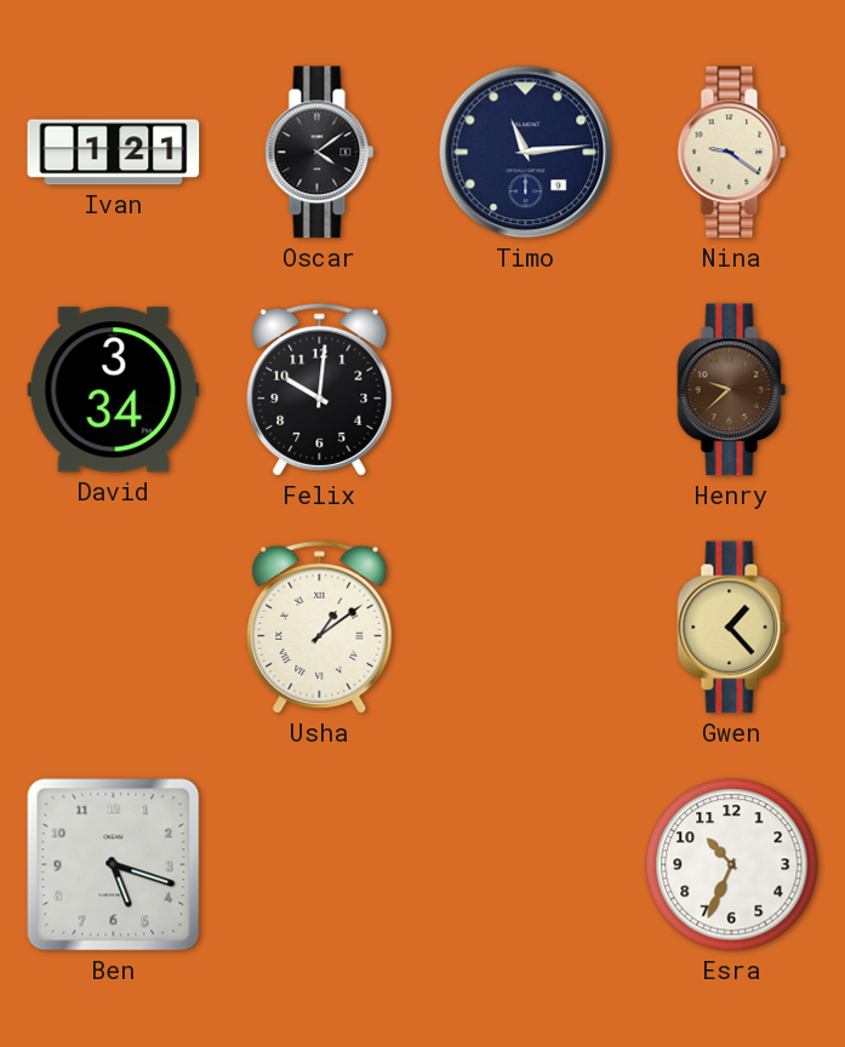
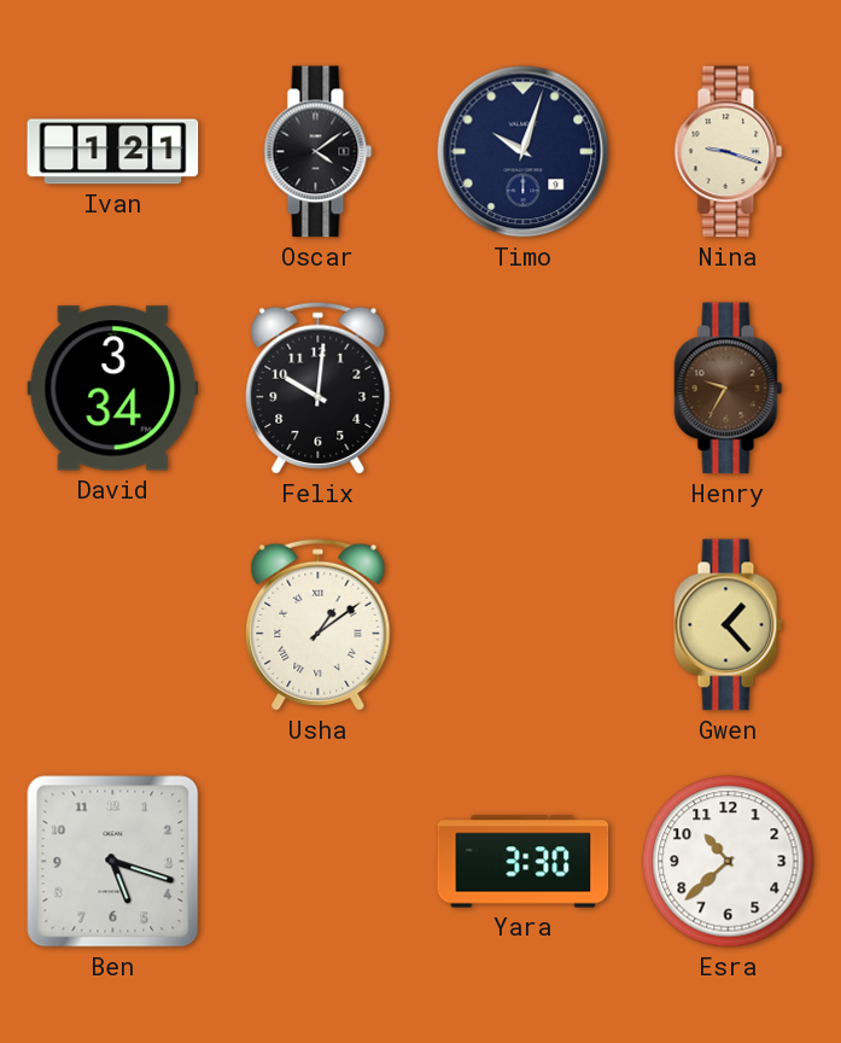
Timo: 11:14 -> 10:03
Nina: 9:21 -> 9:18
Henry: 9:38 -> 9:35
Yara: none -> 3:30
Esra: 10:34 -> 10:38
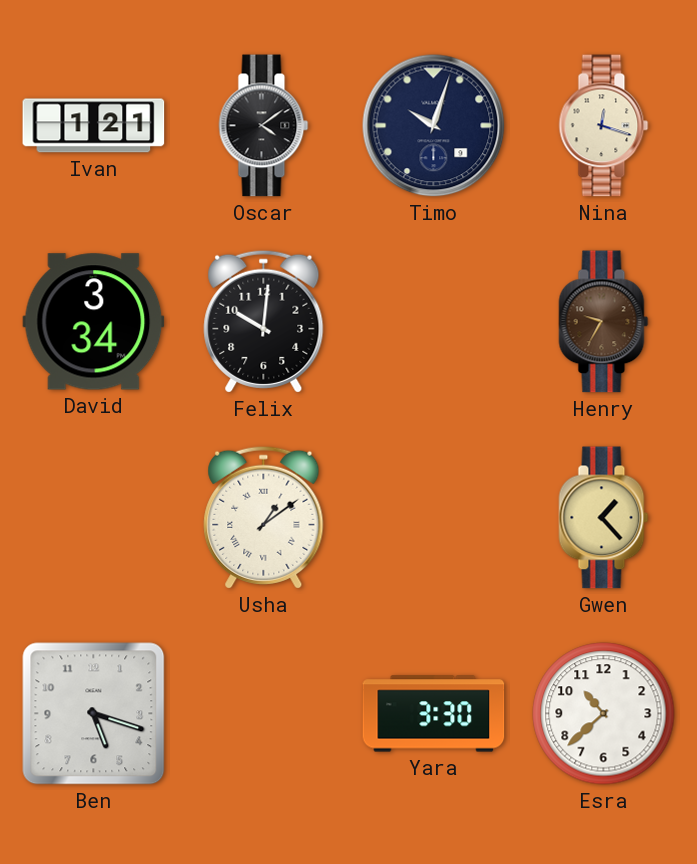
Nina: 9:18 -> 12:18
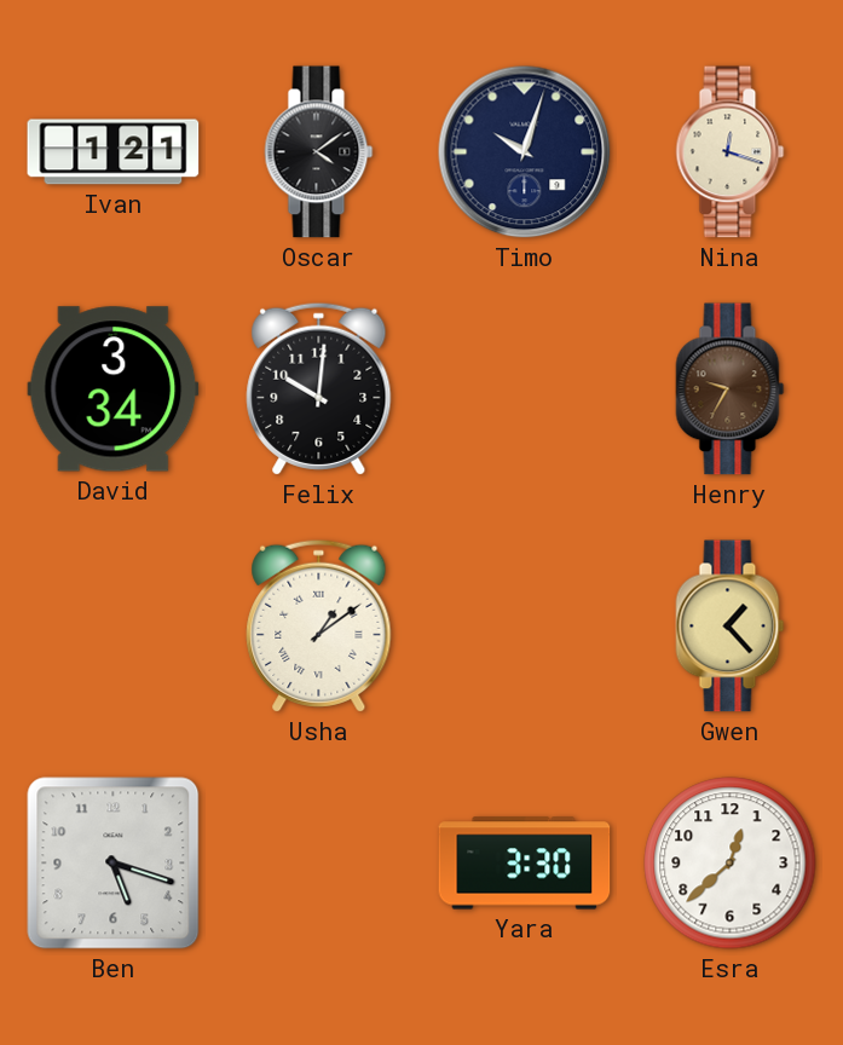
Esra: 10:38 -> 12:38
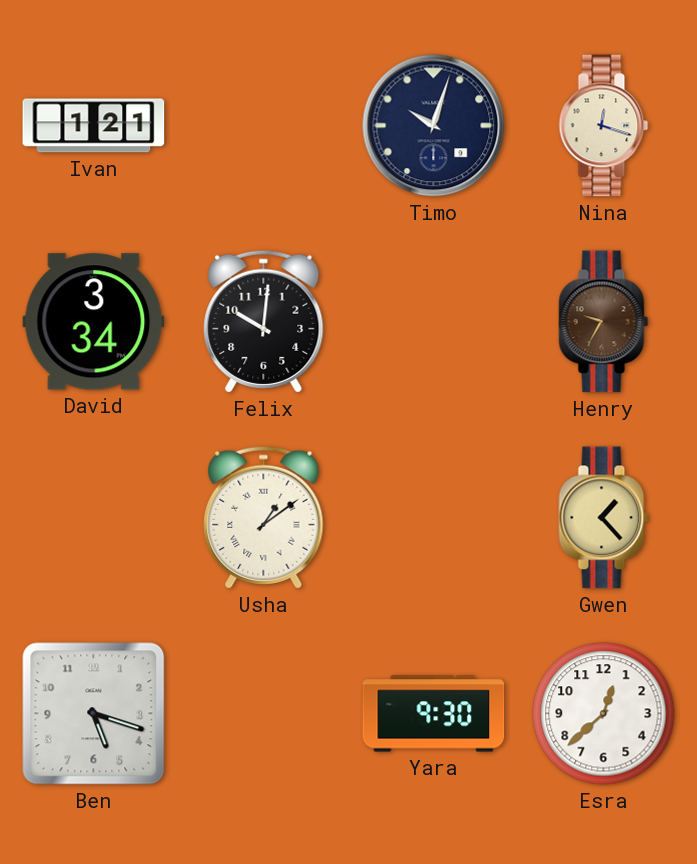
Oscar: 4:09 -> none
Yara: 3:30 -> 9:30
